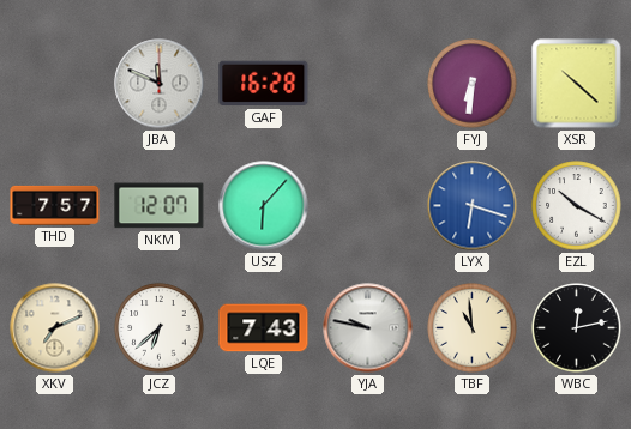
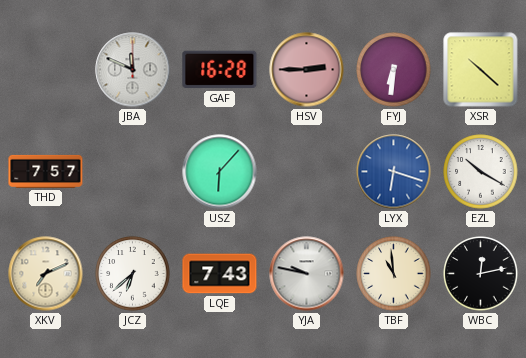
HSV: none -> 2:45
NKM: 12:07 -> none
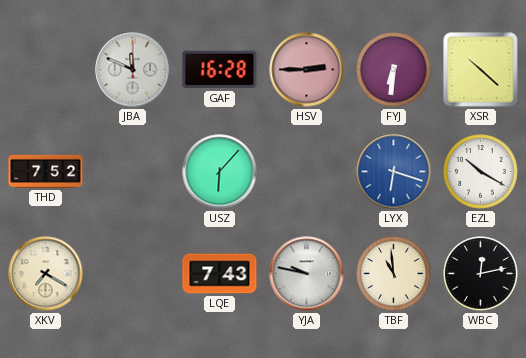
THD: 7:57 -> 7:52
XKV: 7:11 -> 7:20
JCZ: 6:38 -> none
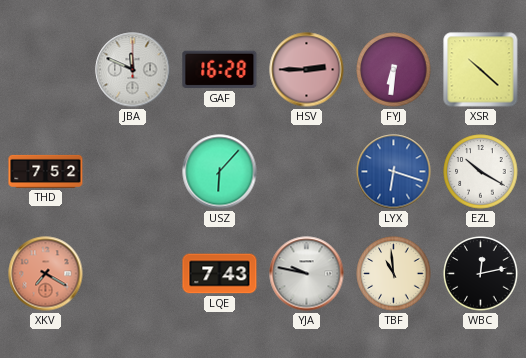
XKV dial: cream -> salmon
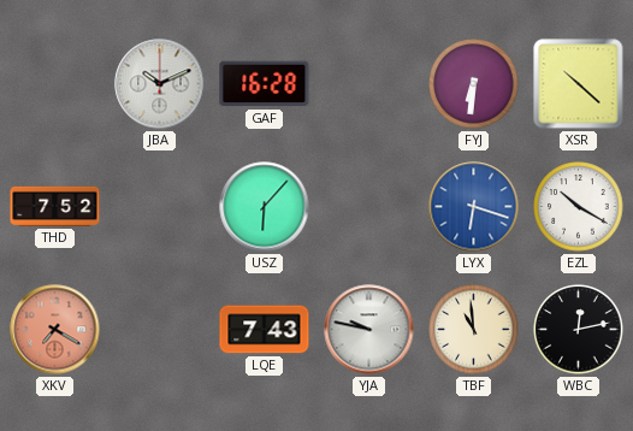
JBA: 11:49 -> 10:11
HSV: 2:45 -> none
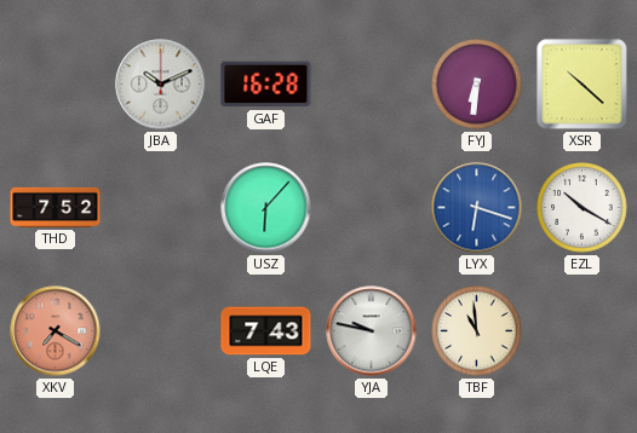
WBC: 12:13 -> none
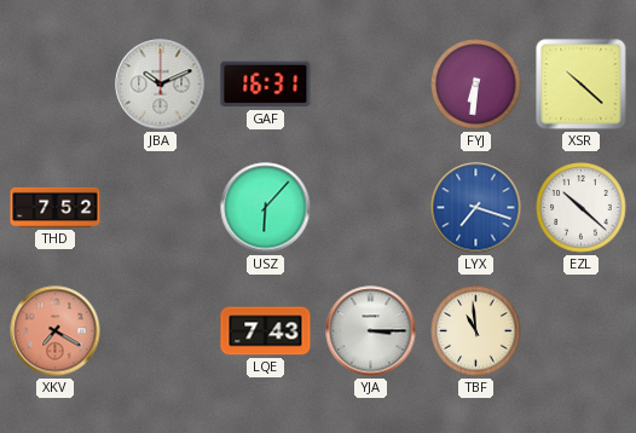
GAF: 16:28 -> 16:31
LYX: 6:18 -> 7:18
EZL: 10:20 -> 10:22
YJA: 9:47 -> 3:15
